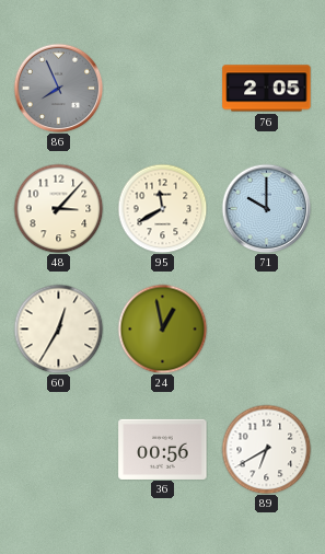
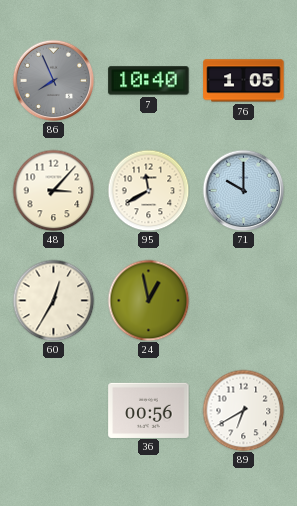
7: none -> 10:40
76: 2:05 -> 1:05
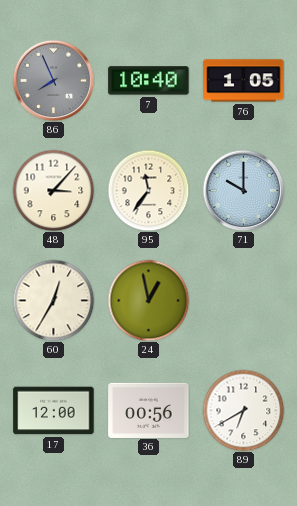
95: 11:40 -> 11:36
17: none -> 12:00
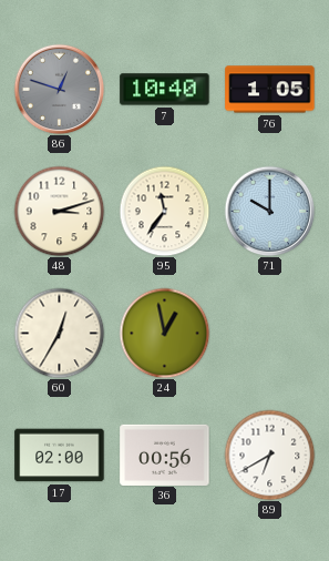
86: 7:56 -> 12:48
48: 3:07 -> 3:12
17: 12:00 -> 02:00
